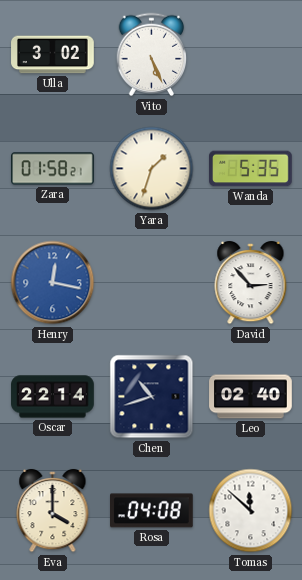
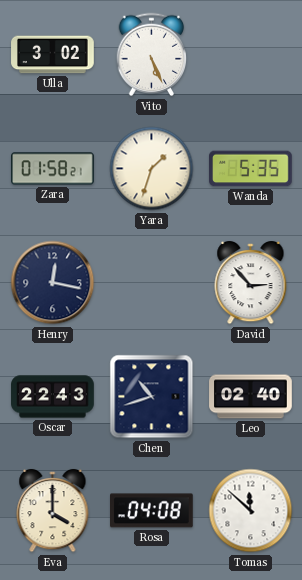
Henry dial: blue -> navy
Oscar: 22:14 -> 22:43
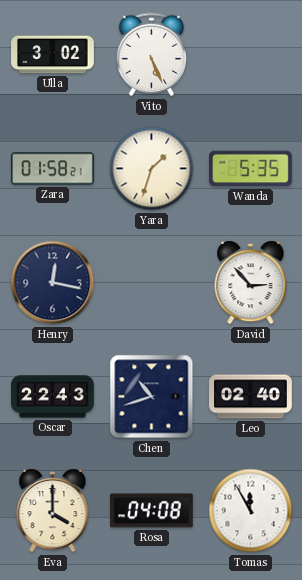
Tomas: 11:52 -> 11:55
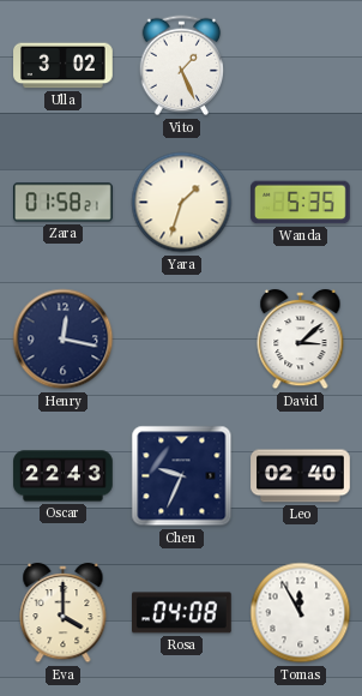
Vito: 5:26 -> 1:26
David: 2:53 -> 3:08
Chen: 10:42 -> 9:34
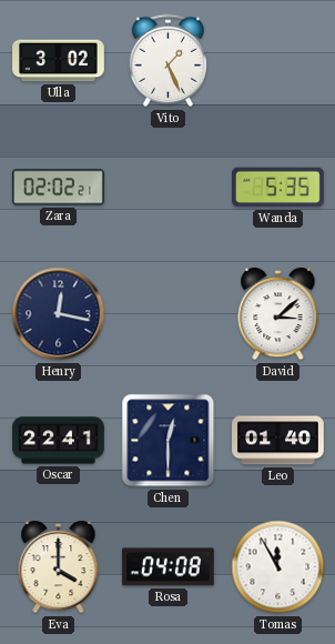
Zara: 01:58 -> 02:02
Yara: 1:33 -> none
Oscar: 22:43 -> 22:41
Chen: 9:34 -> 12:30
Leo: 02:40 -> 01:40
